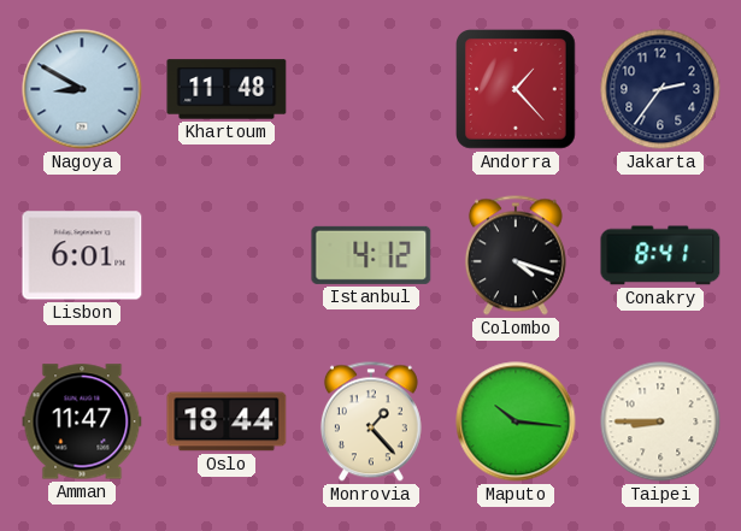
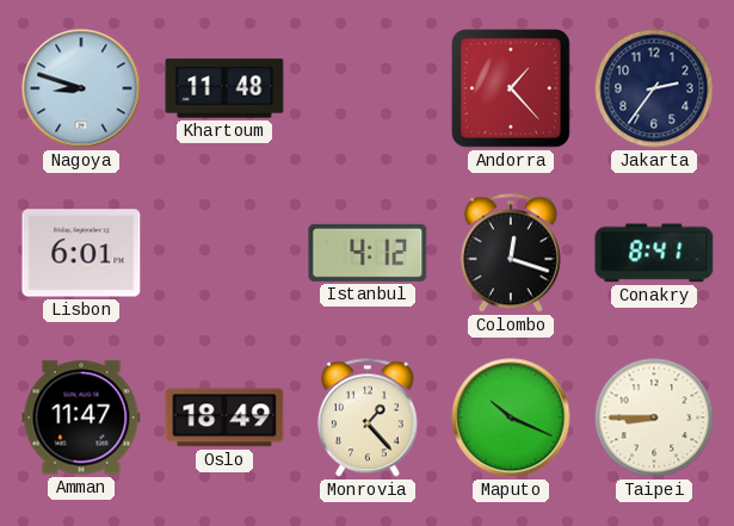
Nagoya: 8:50 -> 8:48
Colombo: 4:18 -> 12:18
Oslo: 18:44 -> 18:49
Maputo: 10:16 -> 10:19
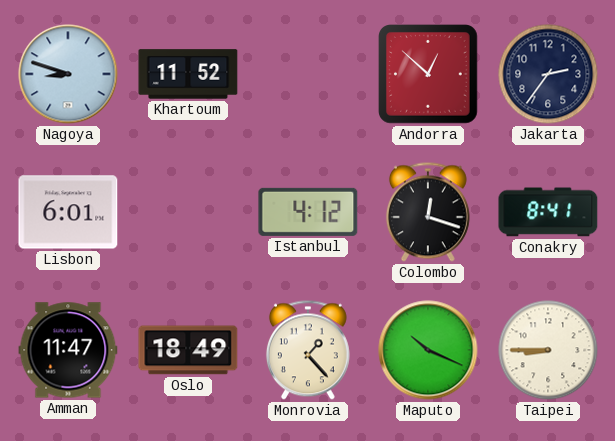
Khartoum: 11:48 -> 11:52
Andorra: 1:23 -> 12:52
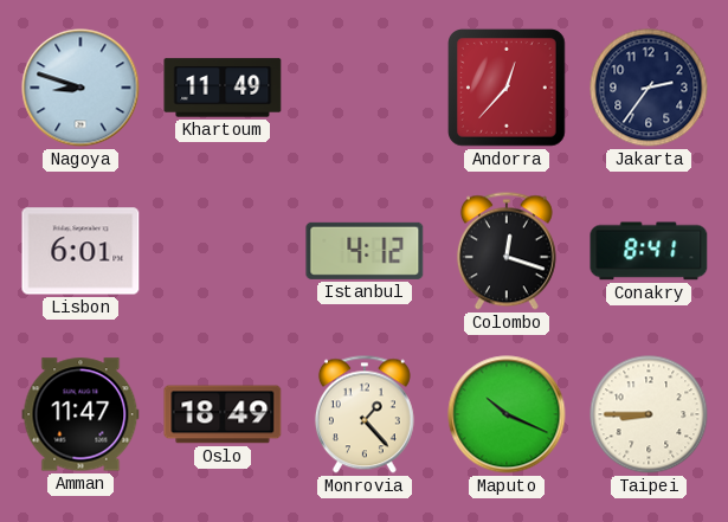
Khartoum: 11:52 -> 11:49
Andorra: 12:52 -> 12:37
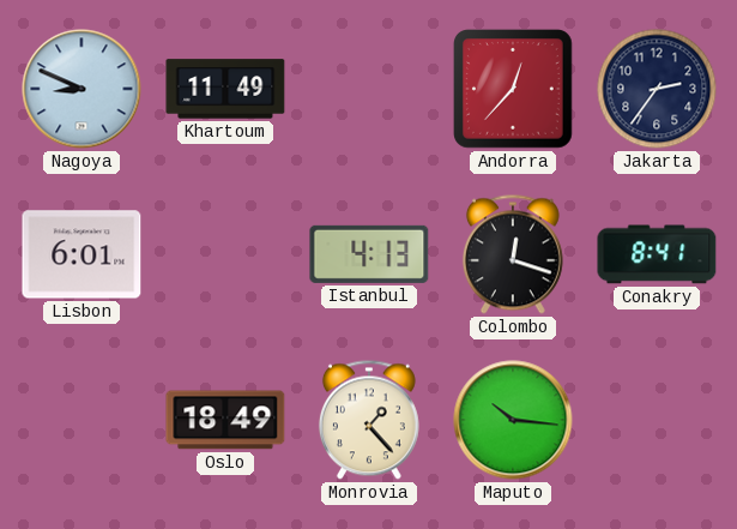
Nagoya: 8:48 -> 8:49
Istanbul: 4:12 -> 4:13
Amman: 11:47 -> none
Maputo: 10:19 -> 10:16
Taipei: 8:45 -> none
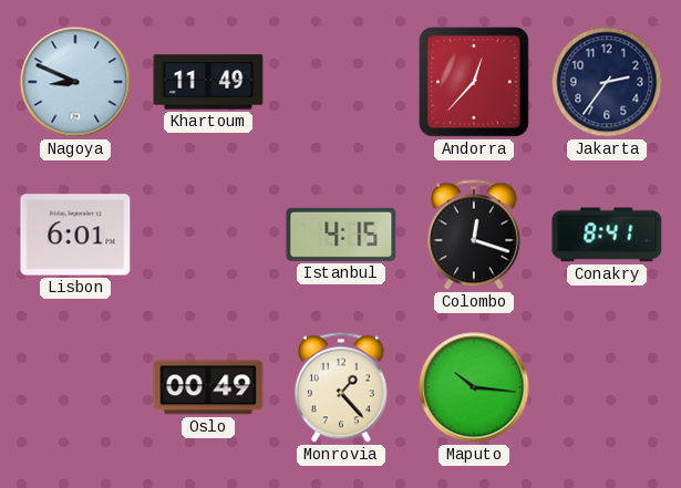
Istanbul: 4:13 -> 4:15
Oslo: 18:49 -> 00:49
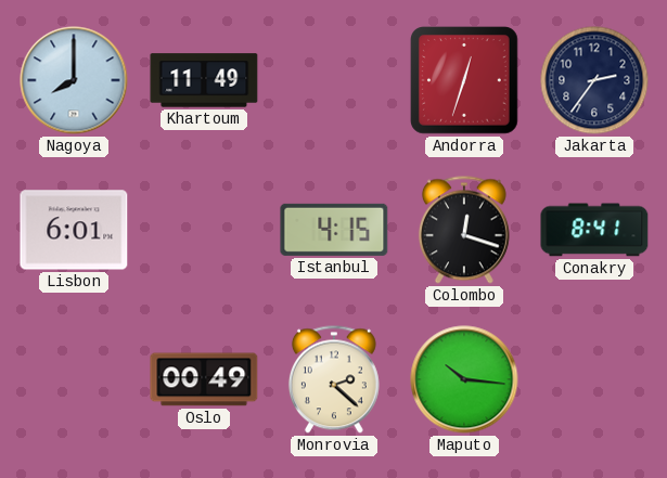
Nagoya: 8:49 -> 8:00
Andorra: 12:37 -> 12:33
Monrovia: 1:23 -> 2:22
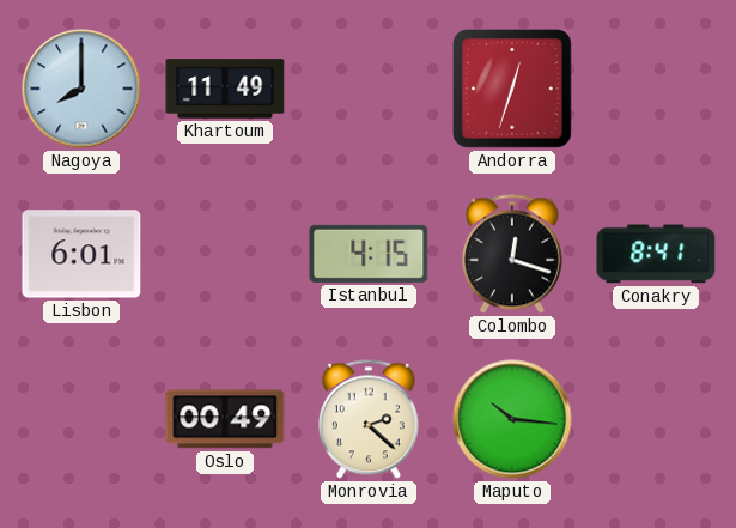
Jakarta: 2:36 -> none
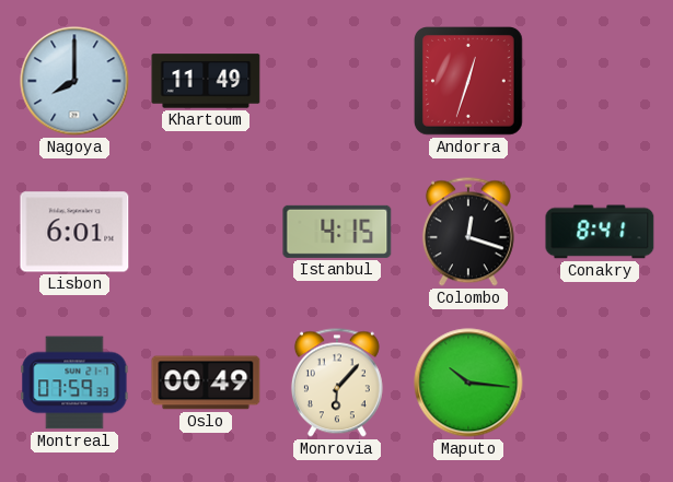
Montreal: none -> 07:59
Monrovia: 2:22 -> 6:07
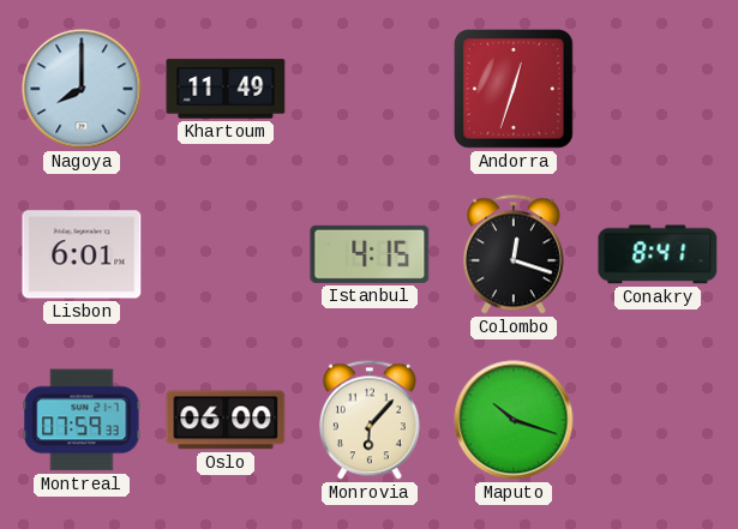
Oslo: 00:49 -> 06:00
Maputo: 10:16 -> 10:18
